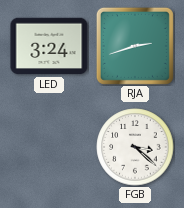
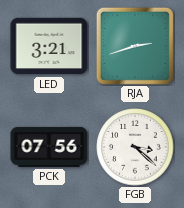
LED: 3:24 -> 3:21
PCK: none -> 07:56
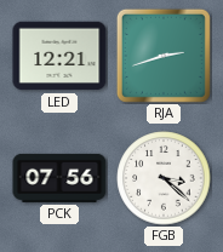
LED: 3:21 -> 12:21
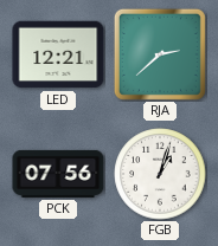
RJA: 2:42 -> 2:38
FGB: 3:22 -> 1:03
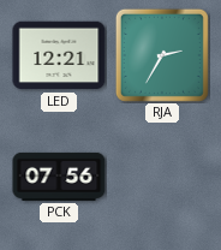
RJA: 2:38 -> 2:35
FGB: 1:03 -> none
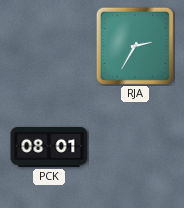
LED: 12:21 -> none
PCK: 07:56 -> 08:01
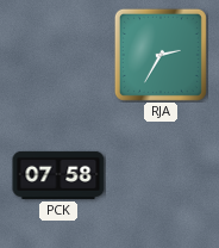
PCK: 08:01 -> 07:58
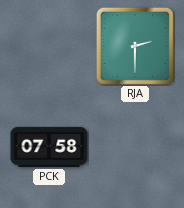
RJA: 2:35 -> 2:30
